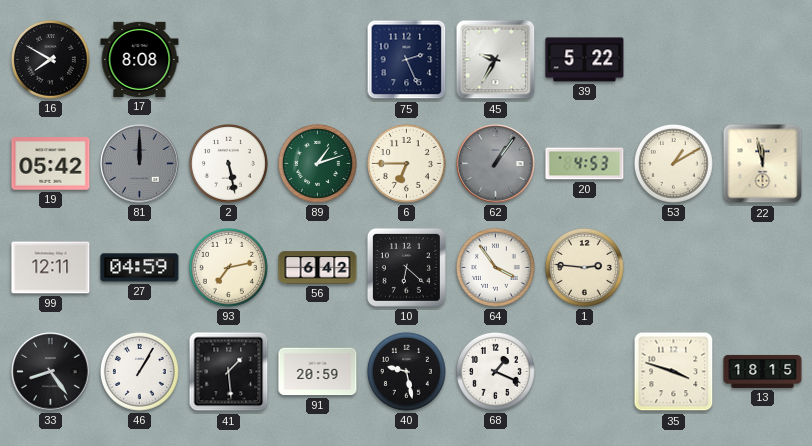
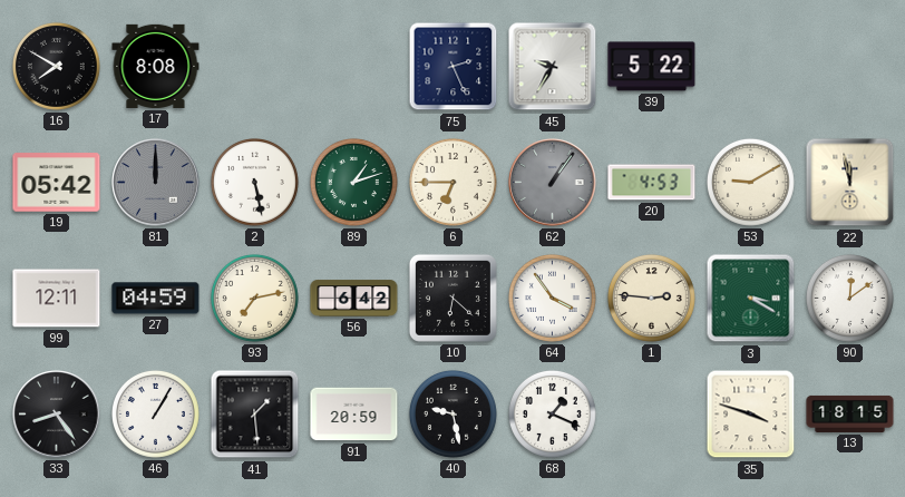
53: 1:10 -> 9:10
3: none -> 3:20
90: none -> 12:09
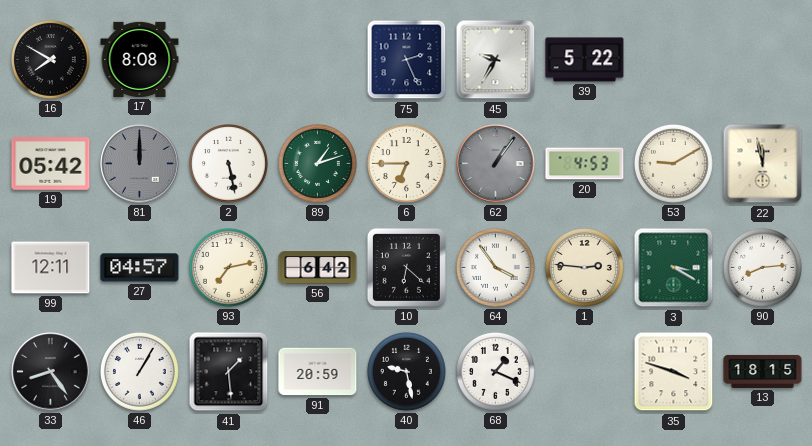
27: 04:59 -> 04:57
90: 12:09 -> 8:14
